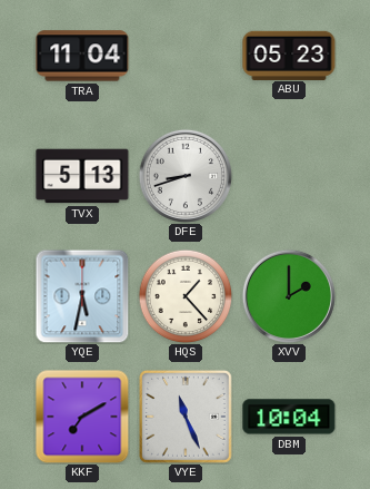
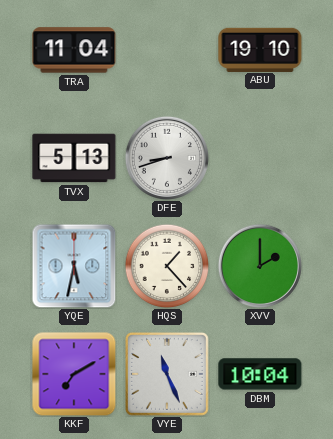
ABU: 05:23 -> 19:10
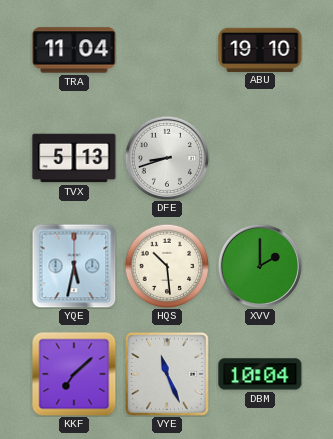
HQS: 1:23 -> 10:29
KKF: 7:10 -> 7:08
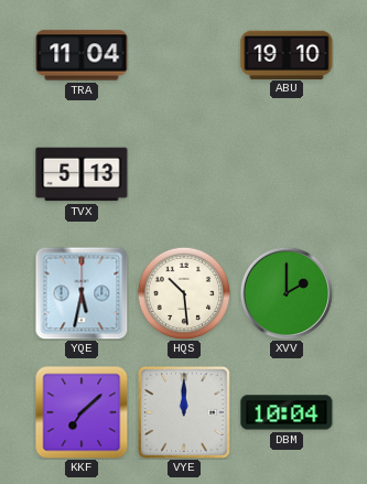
DFE: 8:42 -> none
VYE: 11:26 -> 12:00
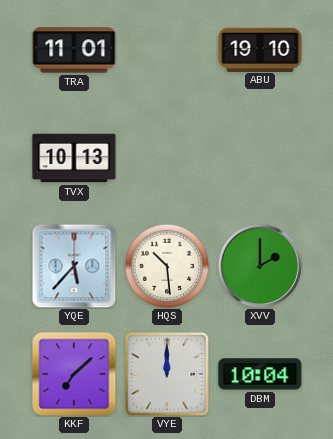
TRA: 11:04 -> 11:01
TVX: 5:13 -> 10:13
YQE: 5:32 -> 5:37
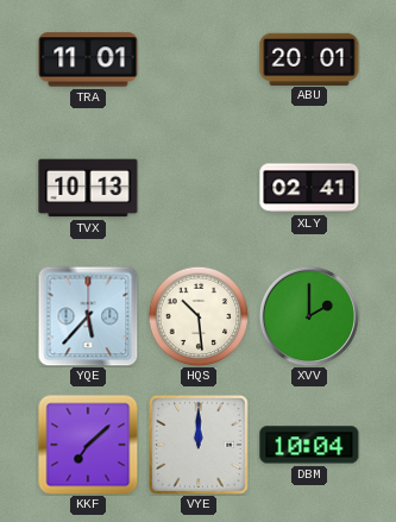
ABU: 19:10 -> 20:01
XLY: none -> 02:41
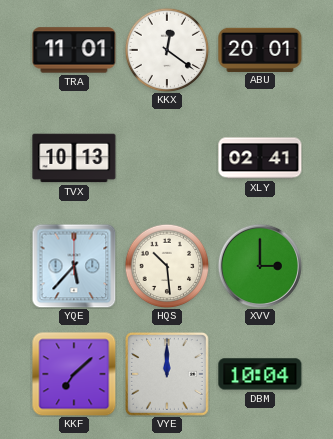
KKX: none -> 12:21
XVV: 2:00 -> 3:00
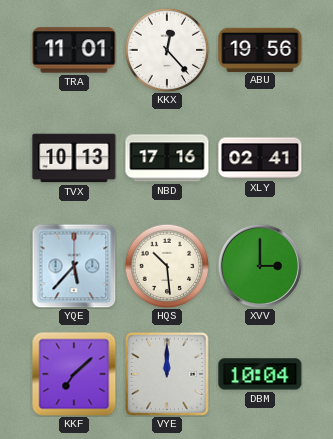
KKX: 12:21 -> 12:23
ABU: 20:01 -> 19:56
NBD: none -> 17:16
